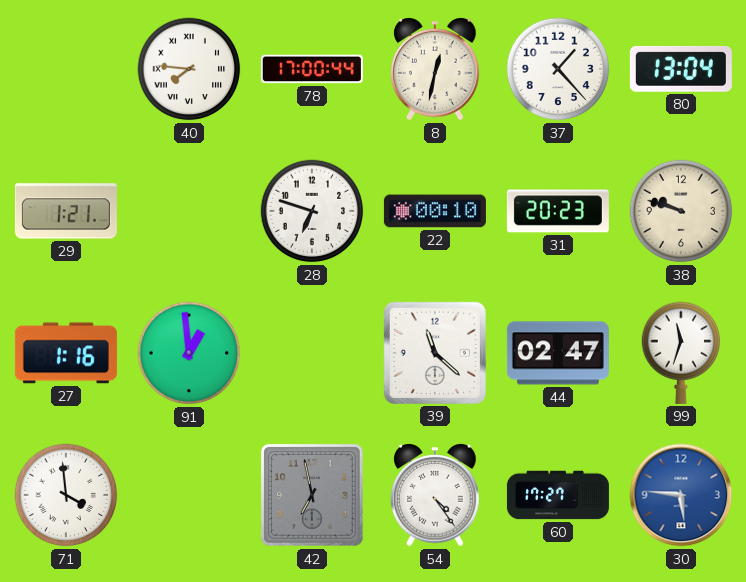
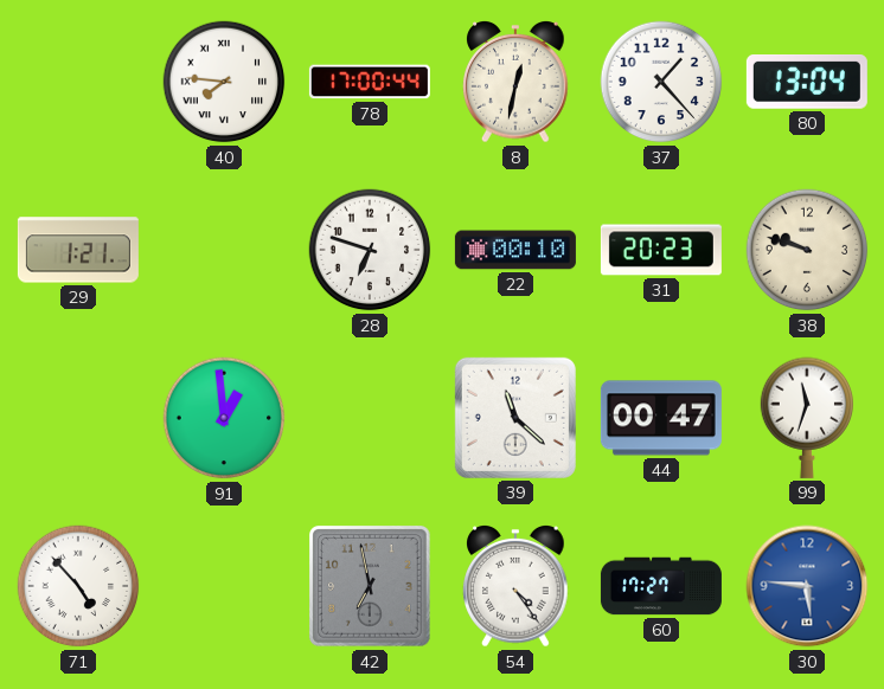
27: 1:16 -> none
44: 02:47 -> 00:47
71: 3:59 -> 4:53
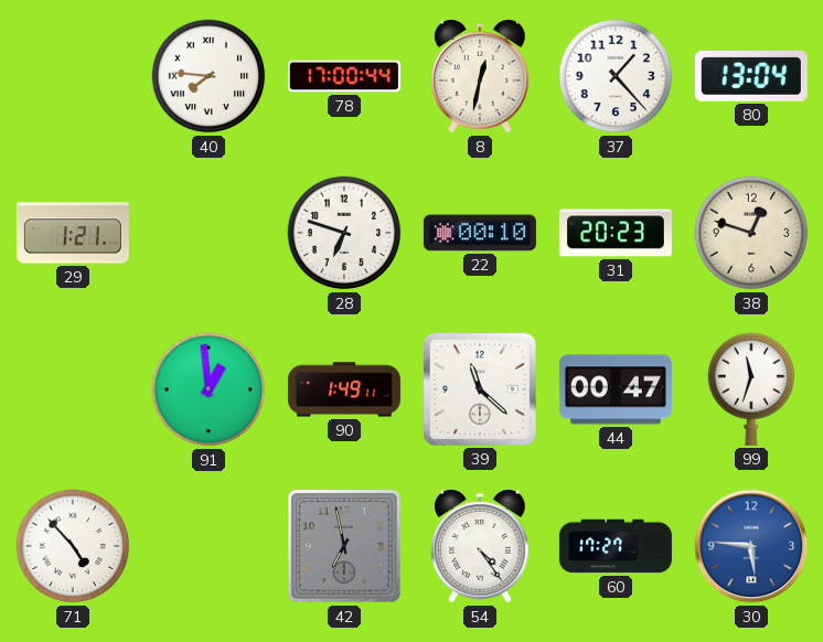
38: 9:48 -> 12:48
90: none -> 1:49
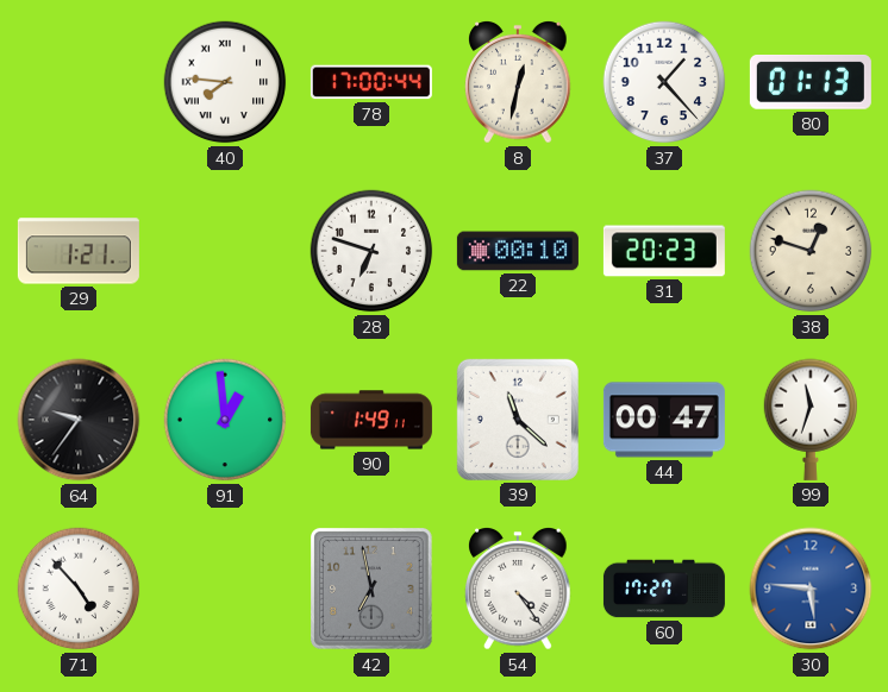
80: 13:04 -> 01:13
64: none -> 9:36
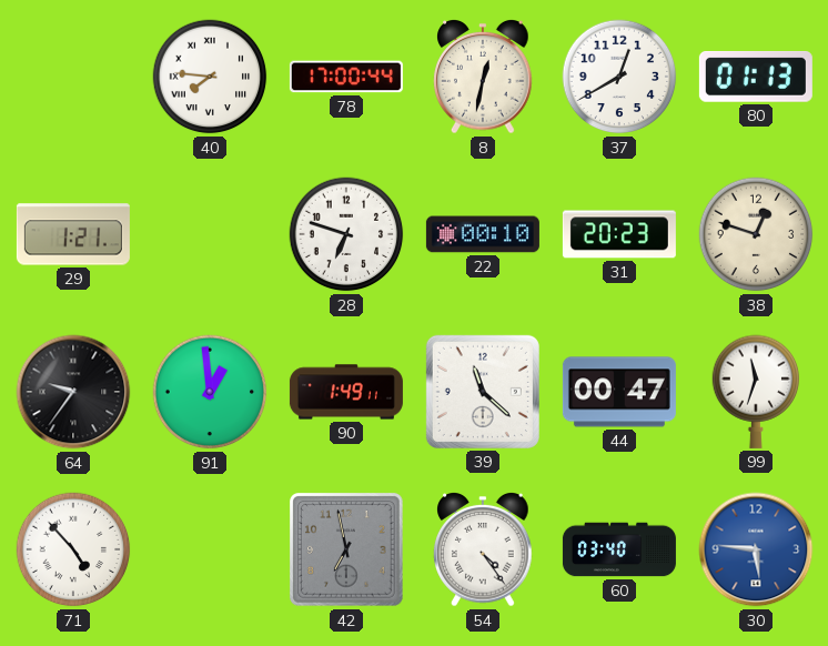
37: 1:23 -> 12:40
60: 17:27 -> 03:40
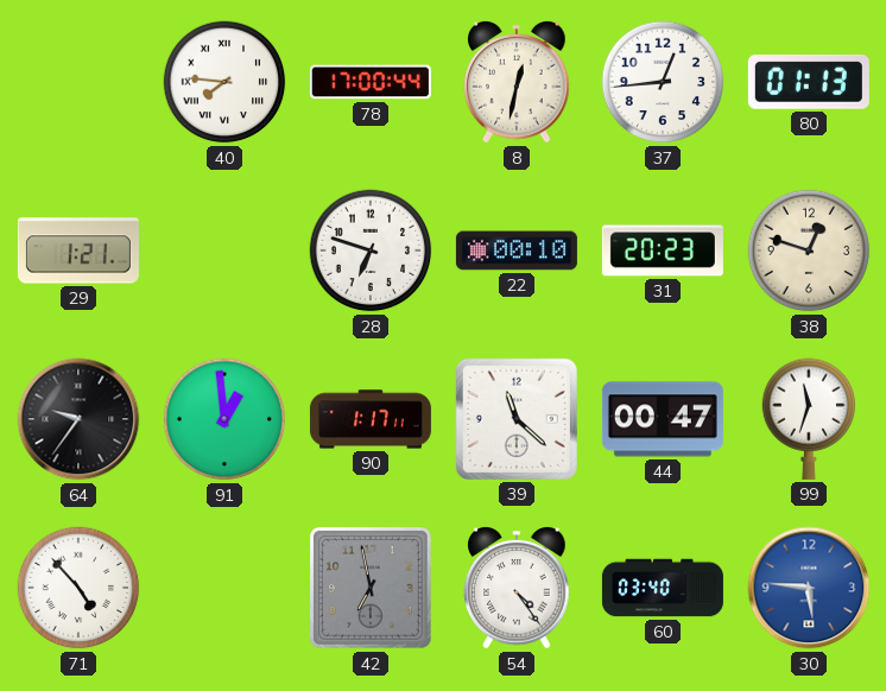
37: 12:40 -> 12:44
90: 1:49 -> 1:17
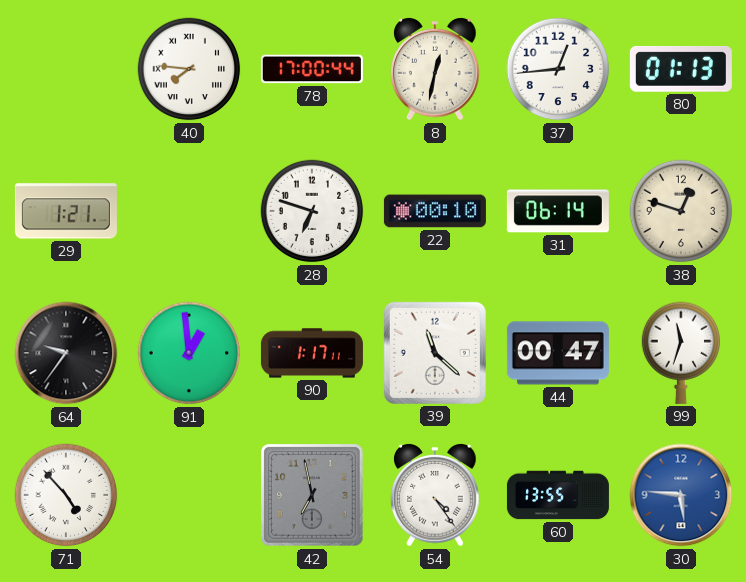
31: 20:23 -> 06:14
60: 03:40 -> 13:55
